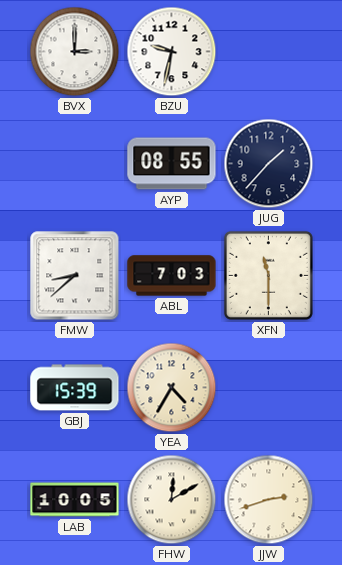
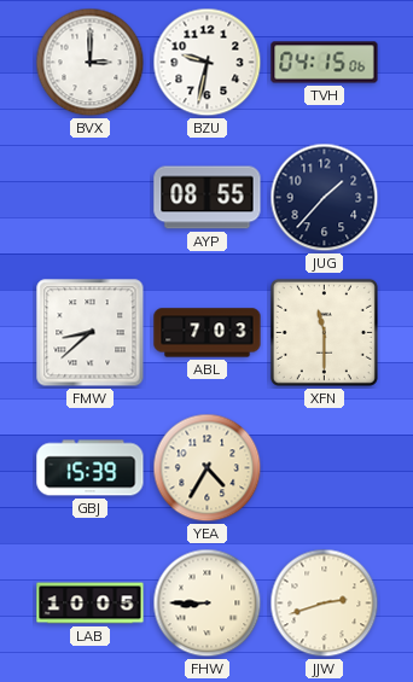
TVH: none -> 04:15
FHW: 12:10 -> 8:45
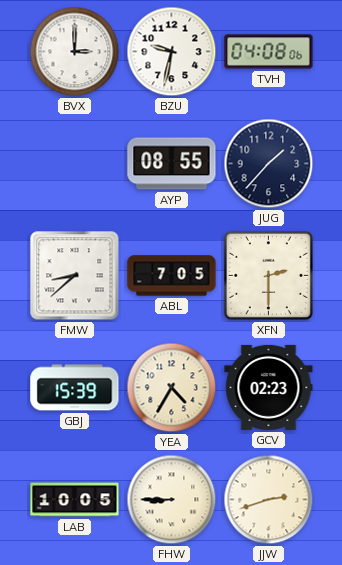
TVH: 04:15 -> 04:08
ABL: 7:03 -> 7:05
XFN: 11:30 -> 2:30
GCV: none -> 02:23
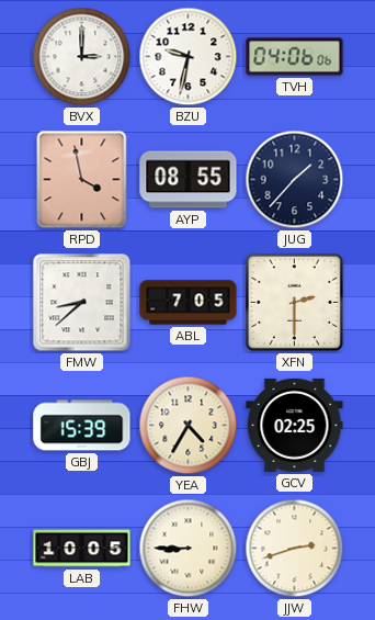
TVH: 04:08 -> 04:06
RPD: none -> 3:58
GCV: 02:23 -> 02:25
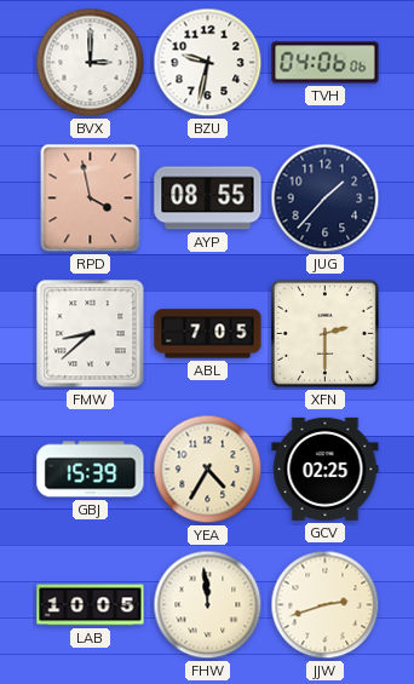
FHW: 8:45 -> 11:59
